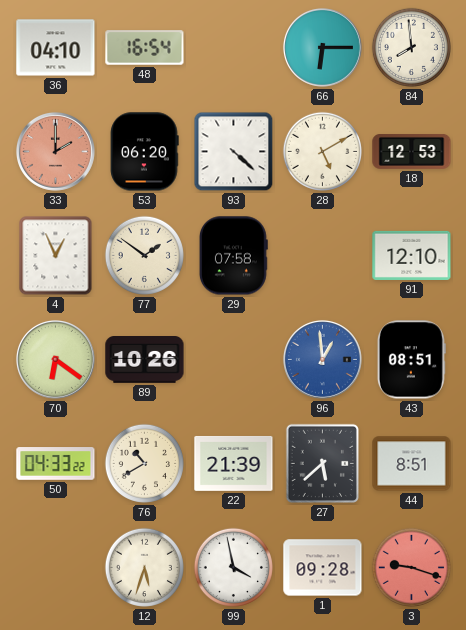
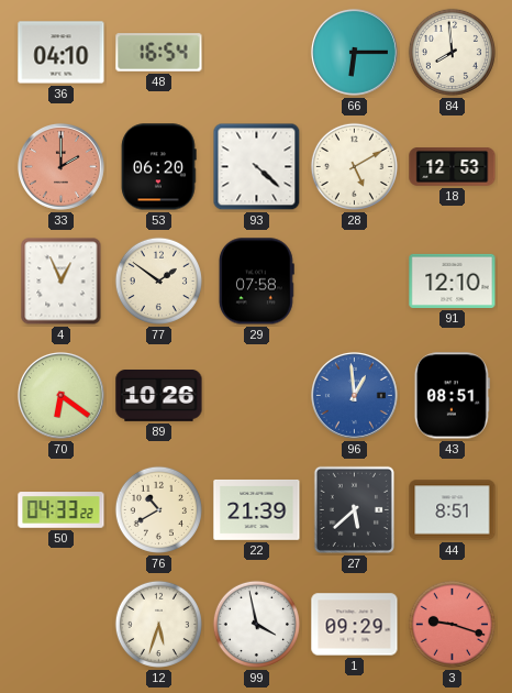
1: 09:28 -> 09:29
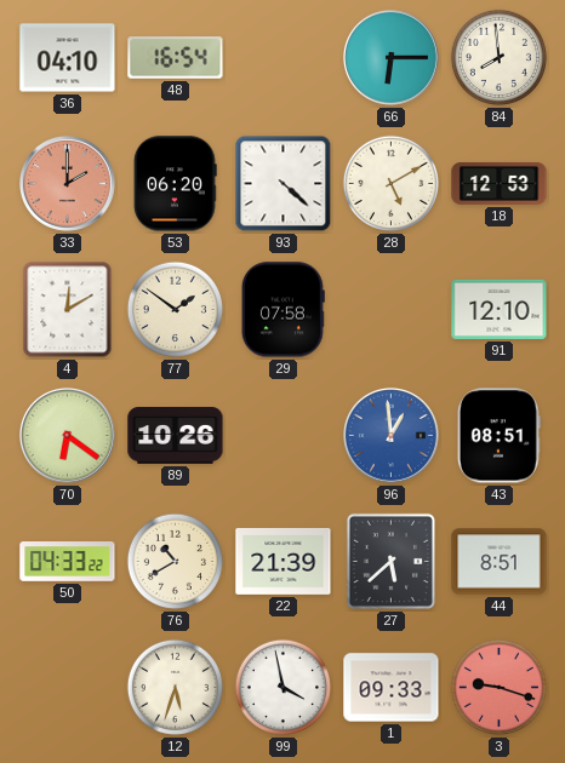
4: 12:56 -> 12:10
1: 09:29 -> 09:33
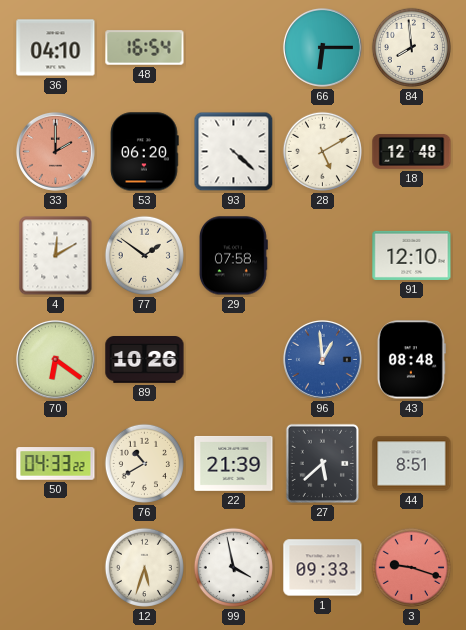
18: 12:53 -> 12:48
43: 08:51 -> 08:48
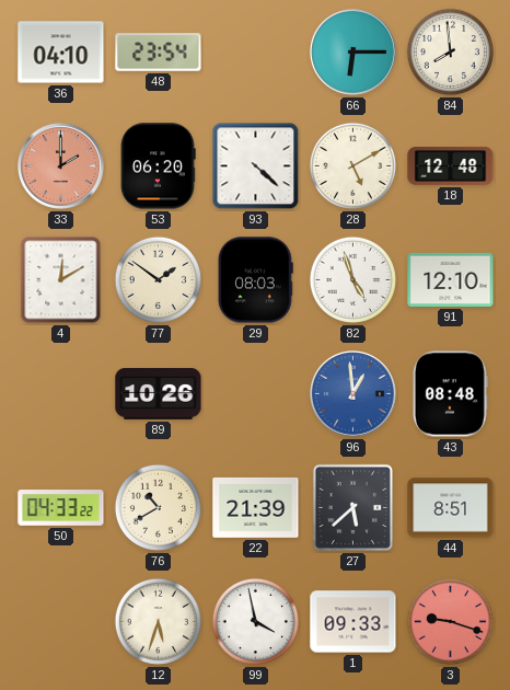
48: 16:54 -> 23:54
29: 07:58 -> 08:03
82: none -> 4:57
70: 6:21 -> none
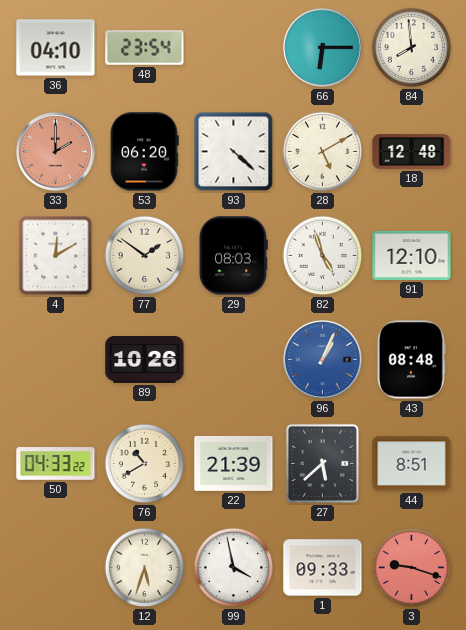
96: 12:59 -> 1:04
